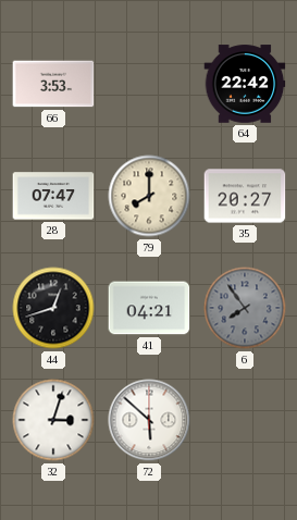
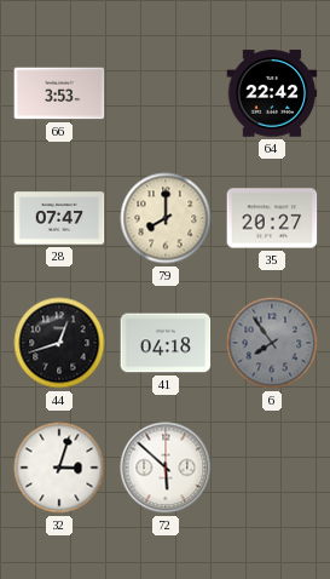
41: 04:21 -> 04:18
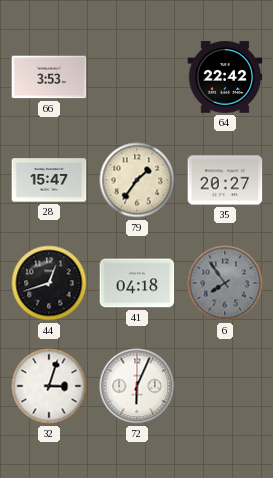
28: 07:47 -> 15:47
79: 8:00 -> 1:36
72: 5:52 -> 6:04
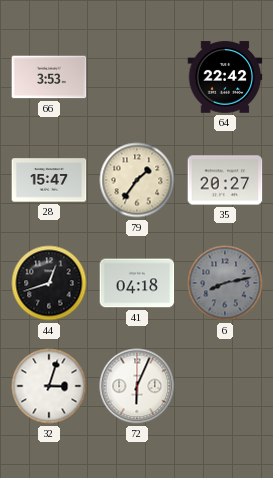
6: 7:54 -> 8:13
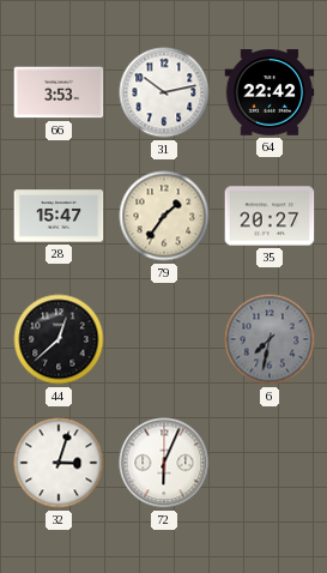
31: none -> 10:13
44: 12:42 -> 12:38
41: 04:18 -> none
6: 8:13 -> 7:32
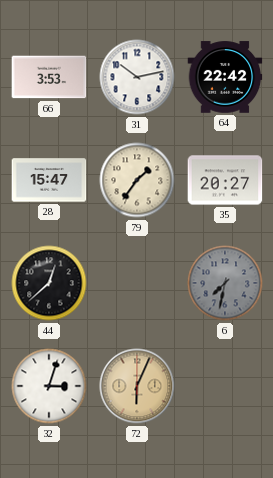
72 dial: white -> champagne
